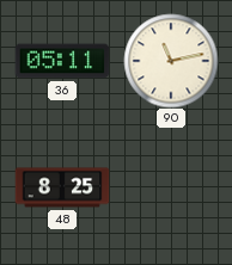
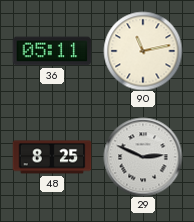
29: none -> 2:49
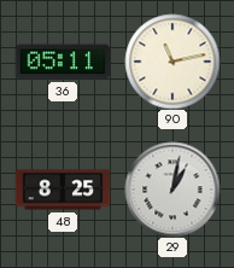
29: 2:49 -> 1:02
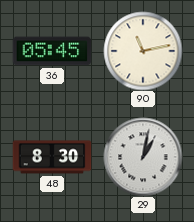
36: 05:11 -> 05:45
48: 8:25 -> 8:30
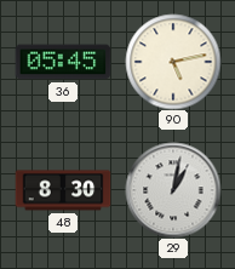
90: 11:13 -> 5:13
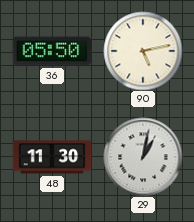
36: 05:45 -> 05:50
48: 8:30 -> 11:30
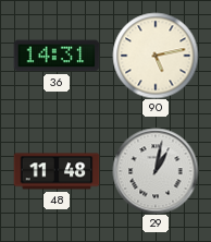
36: 05:50 -> 14:31
48: 11:30 -> 11:48
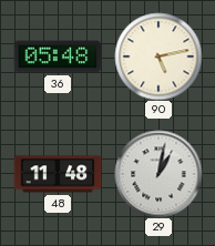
36: 14:31 -> 05:48
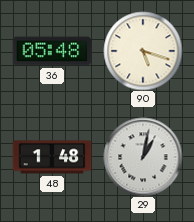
90: 5:13 -> 5:18
48: 11:48 -> 1:48
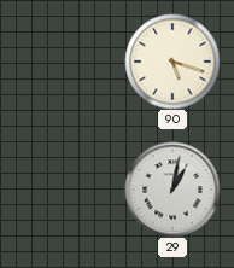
36: 05:48 -> none
48: 1:48 -> none
